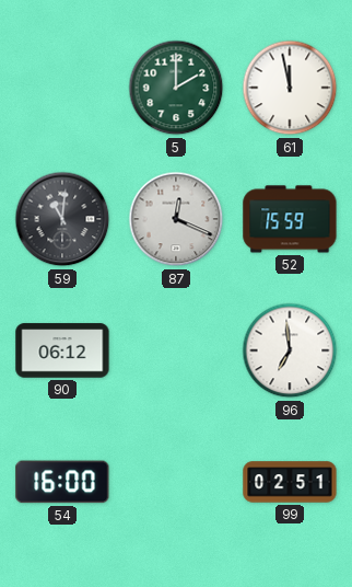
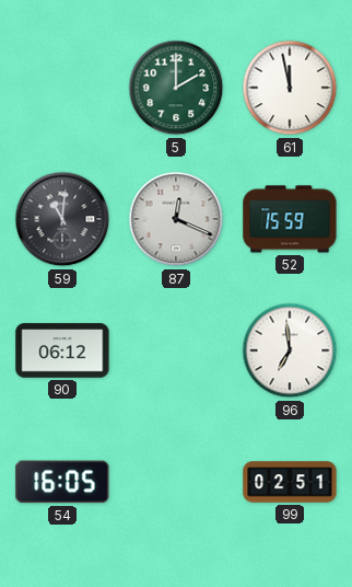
54: 16:00 -> 16:05
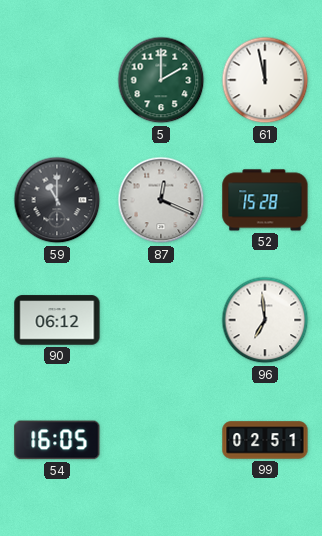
59: 11:01 -> 11:00
52: 15:59 -> 15:28
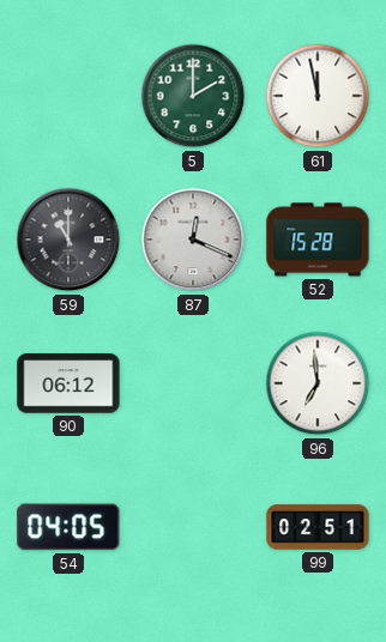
54: 16:05 -> 04:05
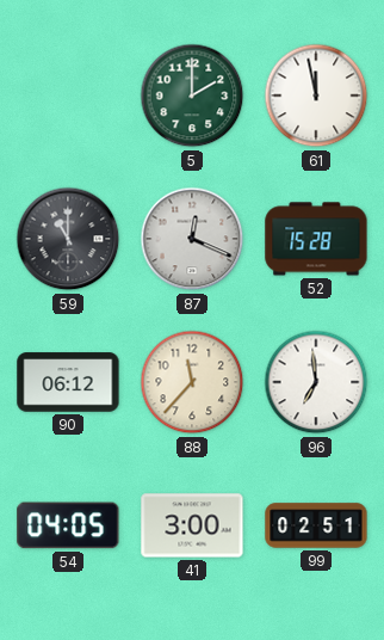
88: none -> 11:37
41: none -> 3:00
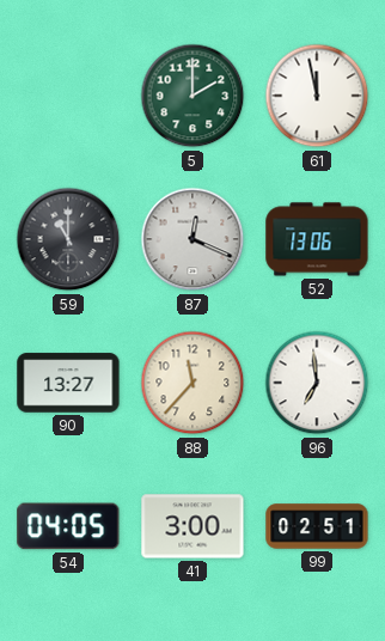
52: 15:28 -> 13:06
90: 06:12 -> 13:27
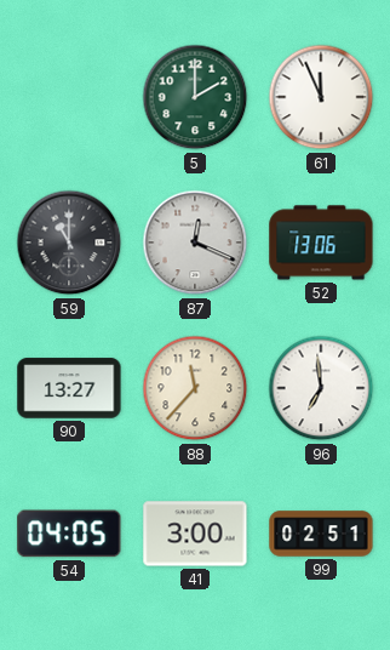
61: 11:58 -> 11:56
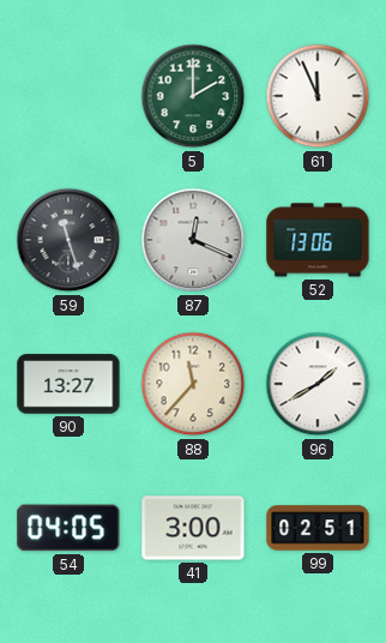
59: 11:00 -> 11:27
96: 6:59 -> 1:40
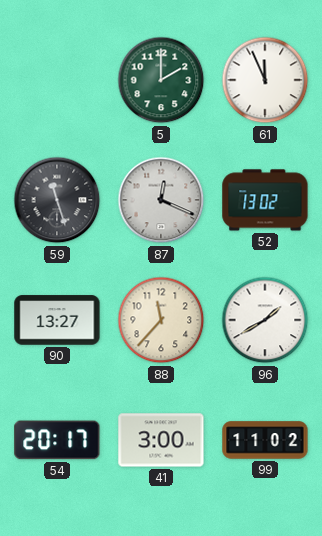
52: 13:06 -> 13:02
54: 04:05 -> 20:17
99: 02:51 -> 11:02
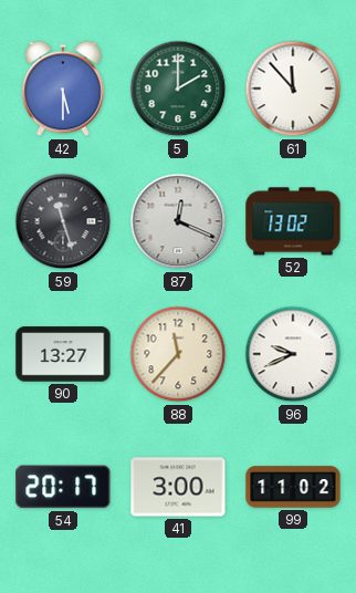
42: none -> 5:30
61: 11:56 -> 11:53
96: 1:40 -> 9:41
